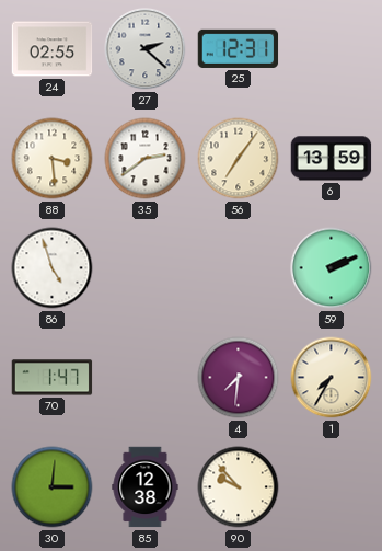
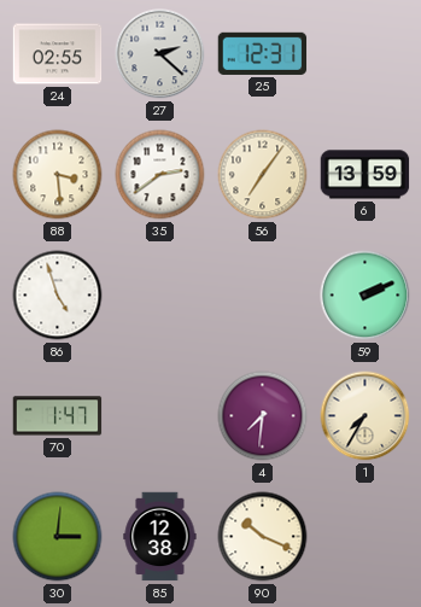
90: 9:53 -> 10:19
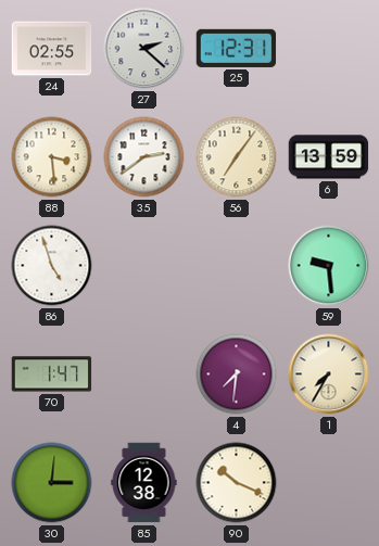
59: 2:11 -> 9:29
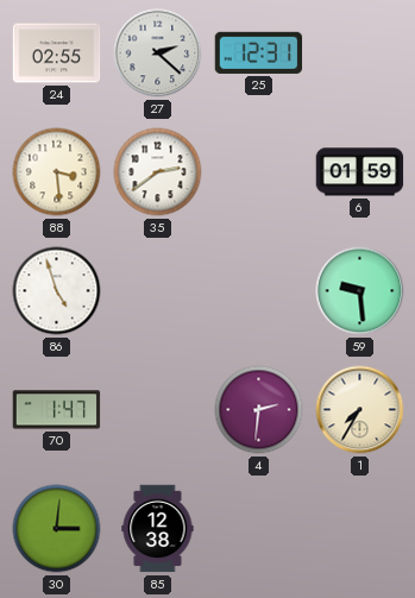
56: 7:06 -> none
6: 13:59 -> 01:59
4: 7:31 -> 2:31
90: 10:19 -> none
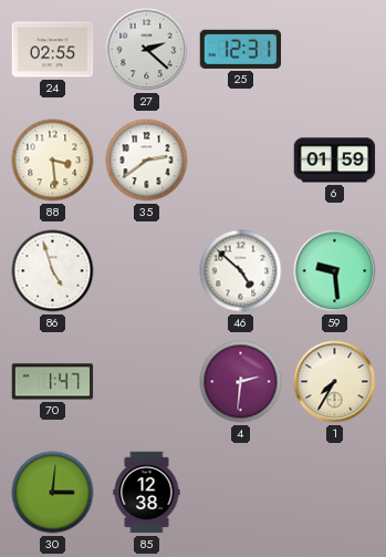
46: none -> 4:52
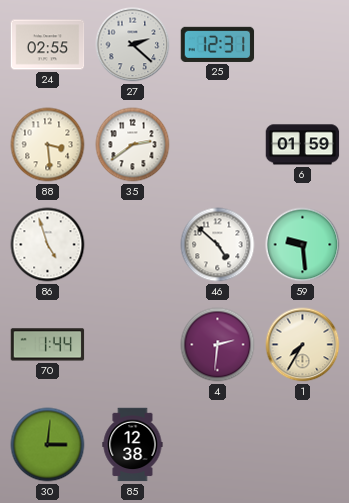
70: 1:47 -> 1:44
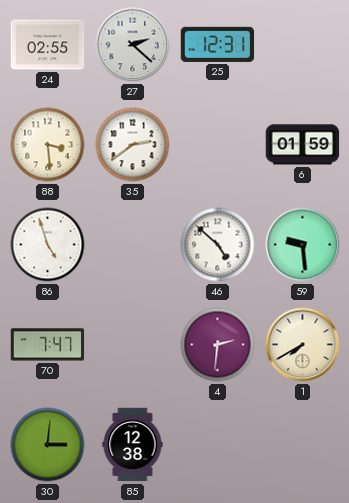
70: 1:44 -> 7:47
1: 7:35 -> 7:40
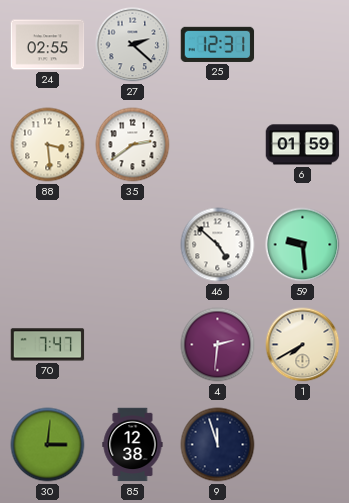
86: 4:57 -> none
9: none -> 11:57
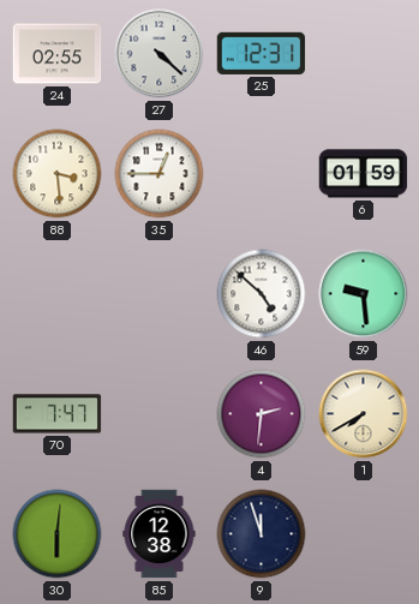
27: 2:22 -> 4:22
35: 2:39 -> 12:45
30: 3:01 -> 6:01
